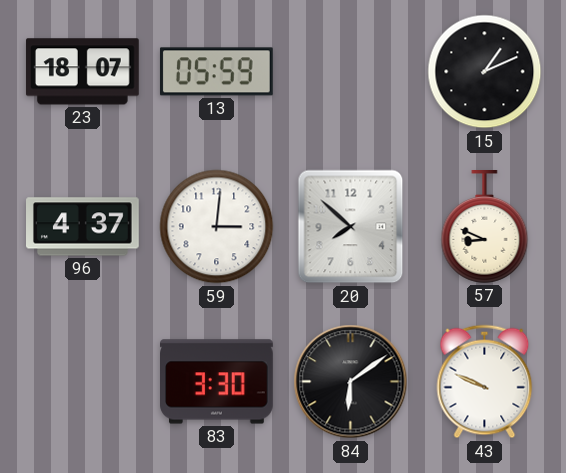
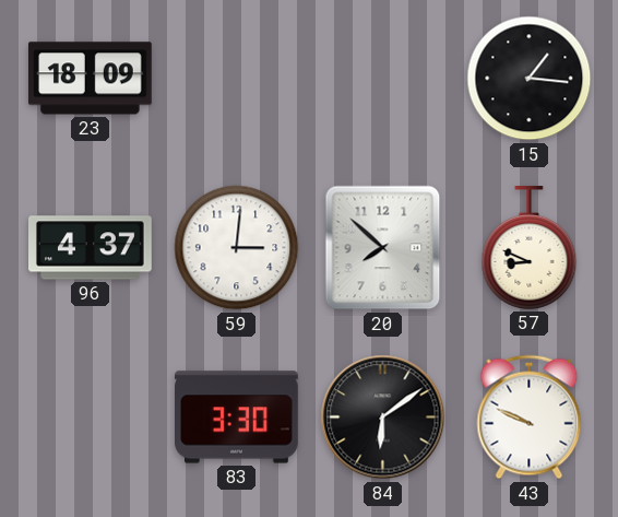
23: 18:07 -> 18:09
13: 05:59 -> none
15: 1:11 -> 1:16
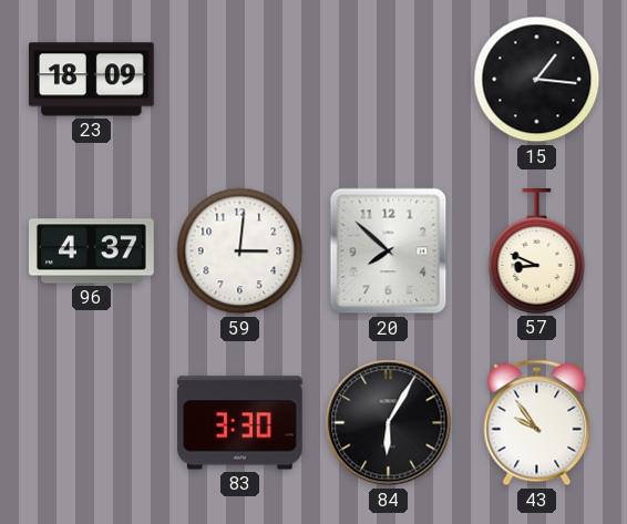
84: 6:09 -> 6:05
43: 9:49 -> 9:54
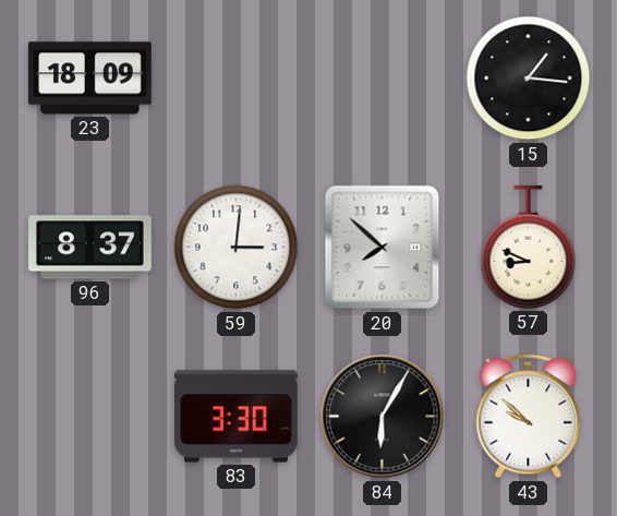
96: 4:37 -> 8:37
43: 9:54 -> 9:52
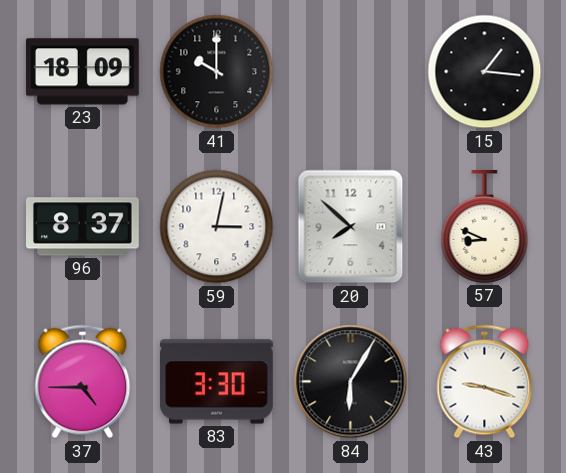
41: none -> 10:00
59: 3:01 -> 3:02
37: none -> 4:45
43: 9:52 -> 9:18
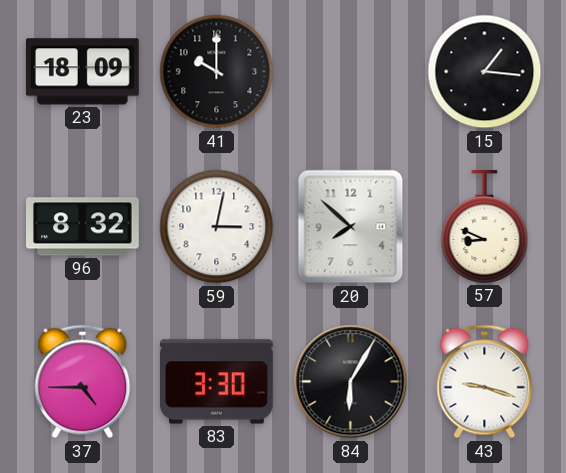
96: 8:37 -> 8:32
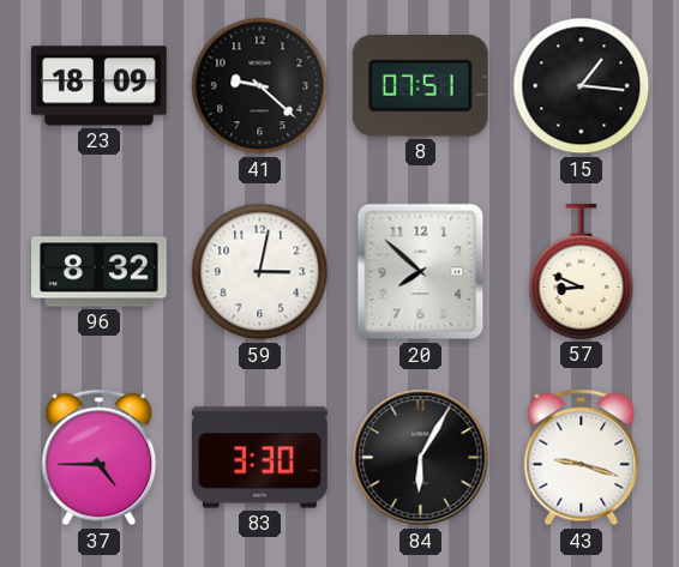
41: 10:00 -> 9:22
8: none -> 07:51
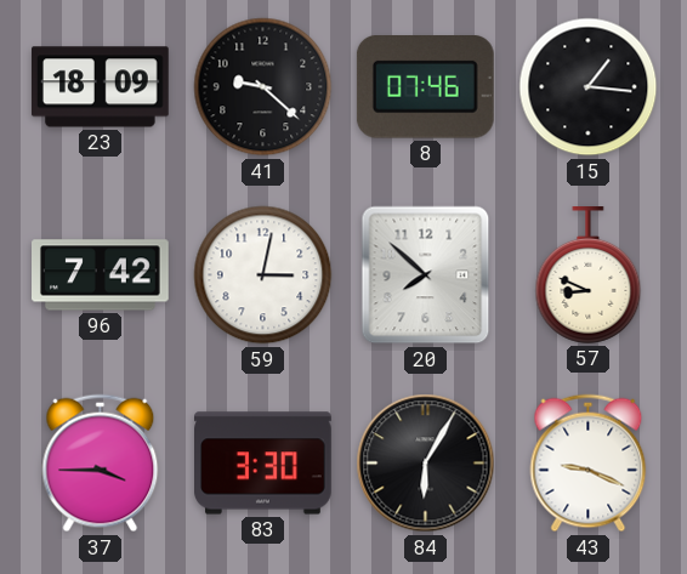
8: 07:51 -> 07:46
96: 8:32 -> 7:42
37: 4:45 -> 3:45
43: 9:18 -> 9:19
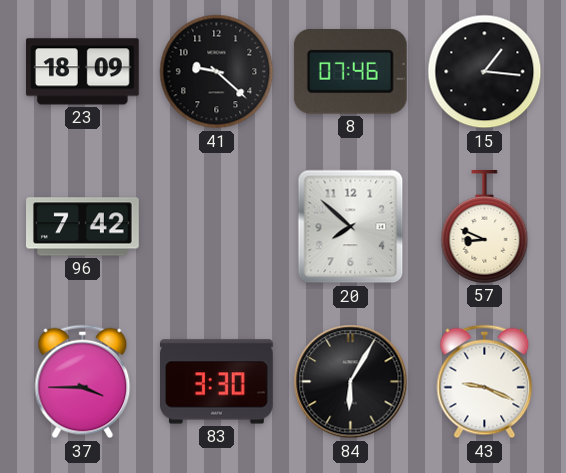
59: 3:02 -> none
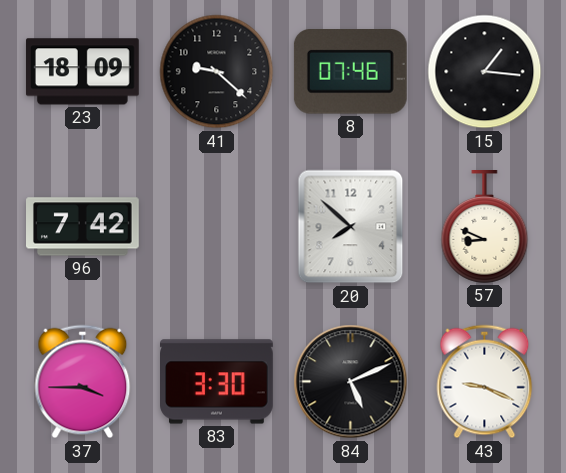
84: 6:05 -> 5:11
